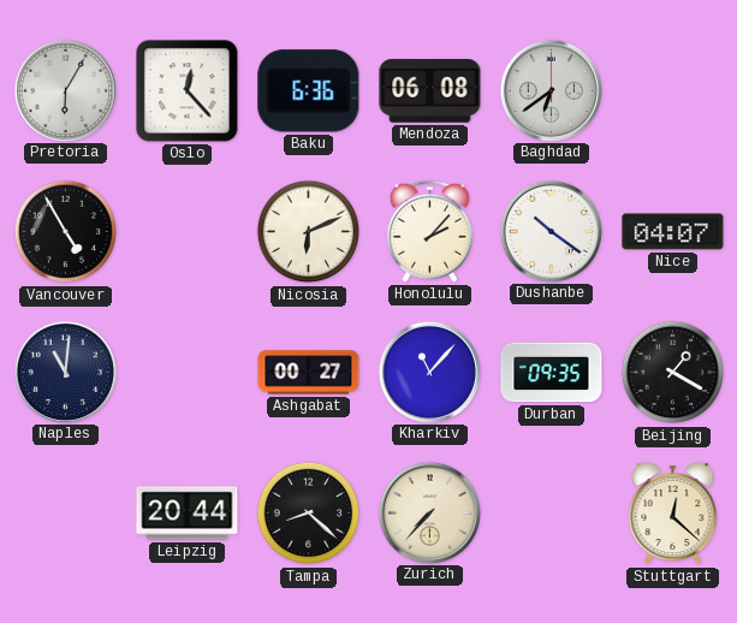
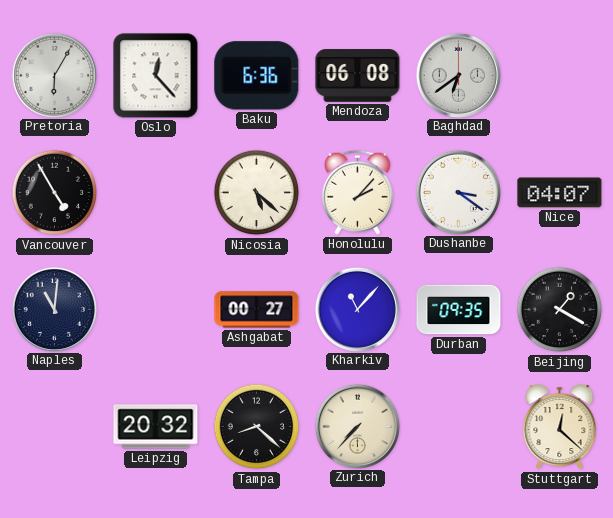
Nicosia: 6:11 -> 5:22
Dushanbe: 10:21 -> 3:21
Leipzig: 20:44 -> 20:32
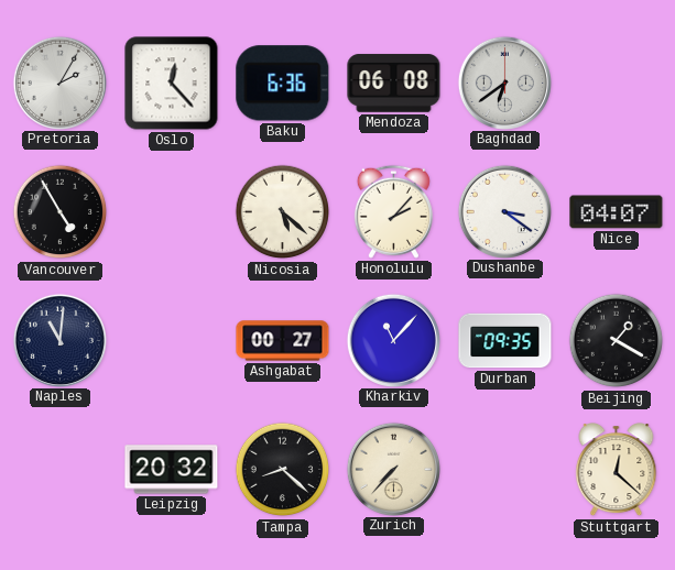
Pretoria: 6:05 -> 2:05
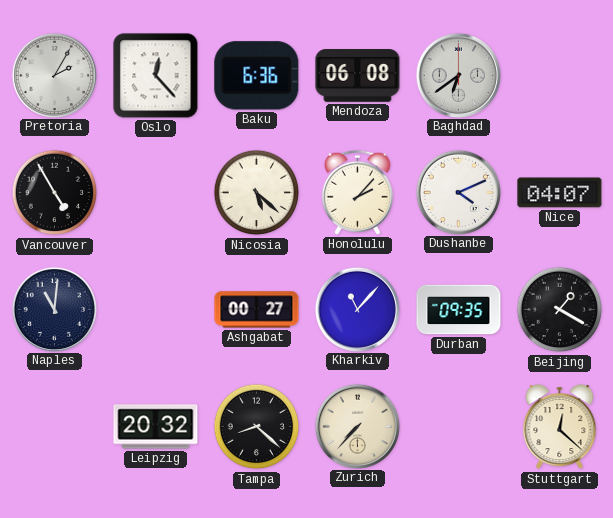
Dushanbe: 3:21 -> 4:11
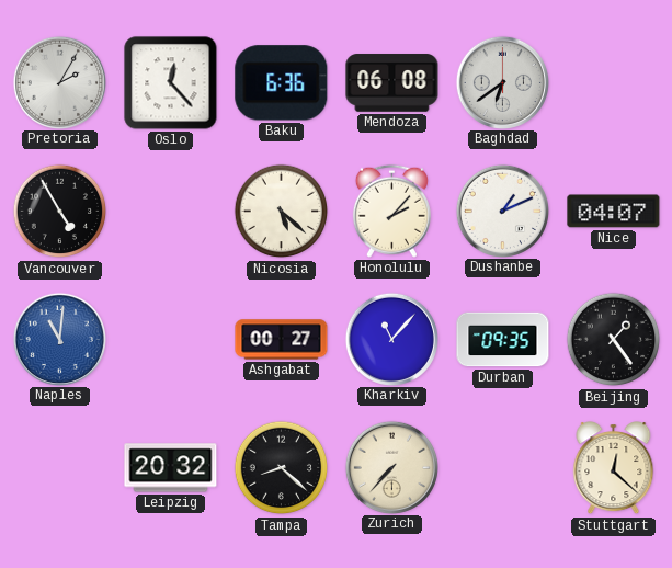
Dushanbe: 4:11 -> 1:11
Naples dial: navy -> blue
Beijing: 1:20 -> 1:24
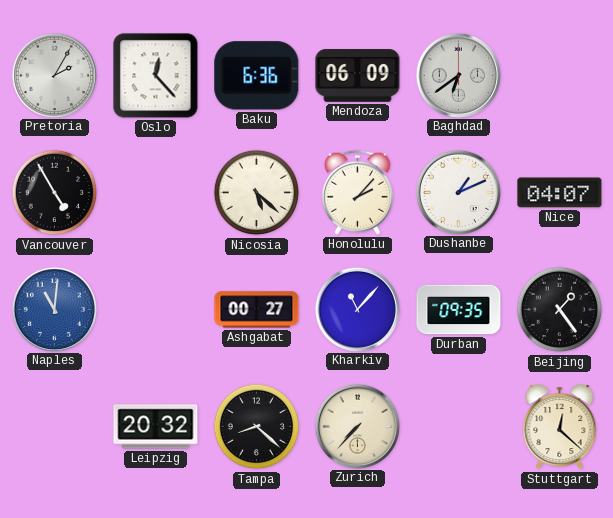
Mendoza: 06:08 -> 06:09
